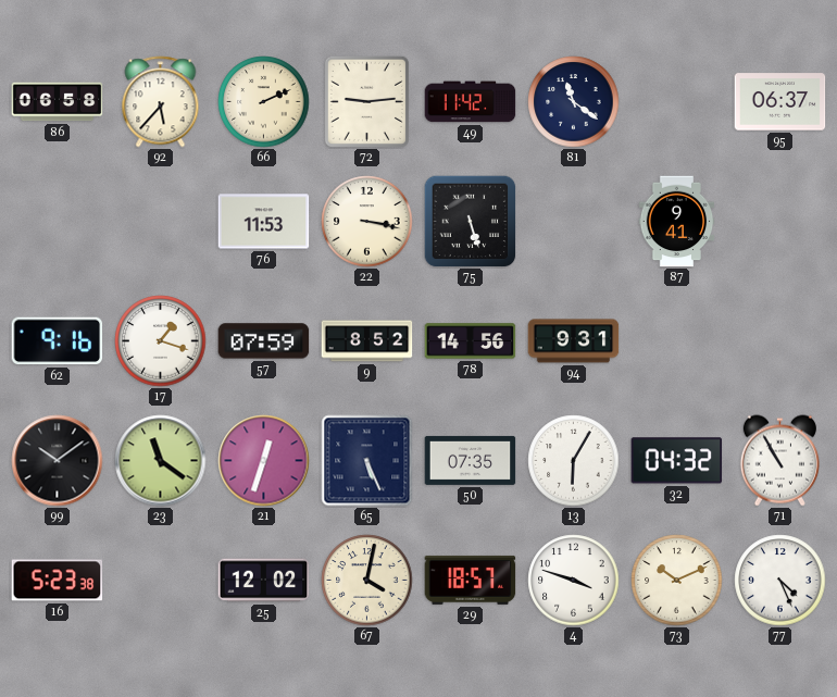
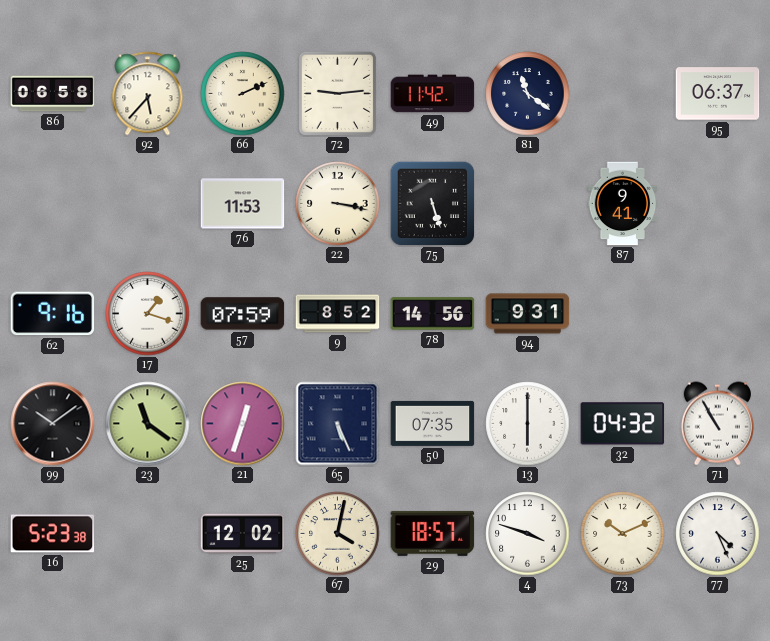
13: 6:05 -> 6:00
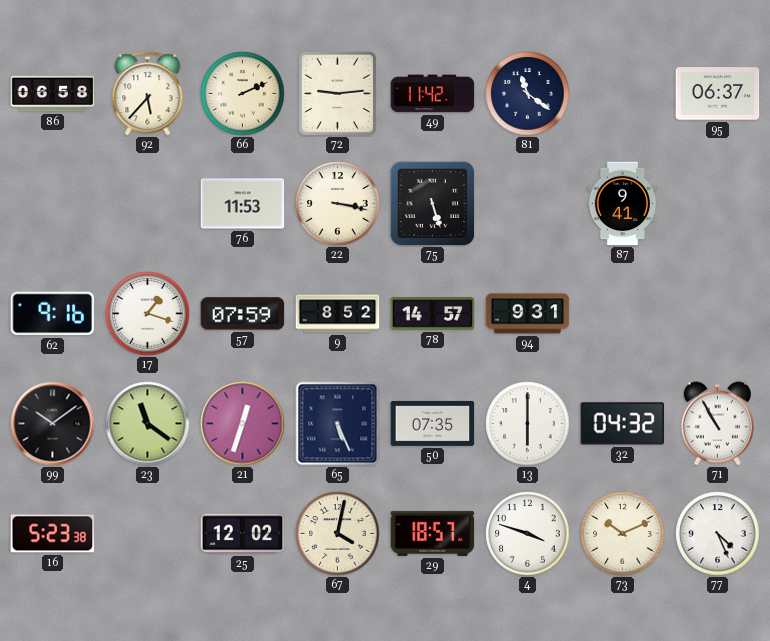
78: 14:56 -> 14:57
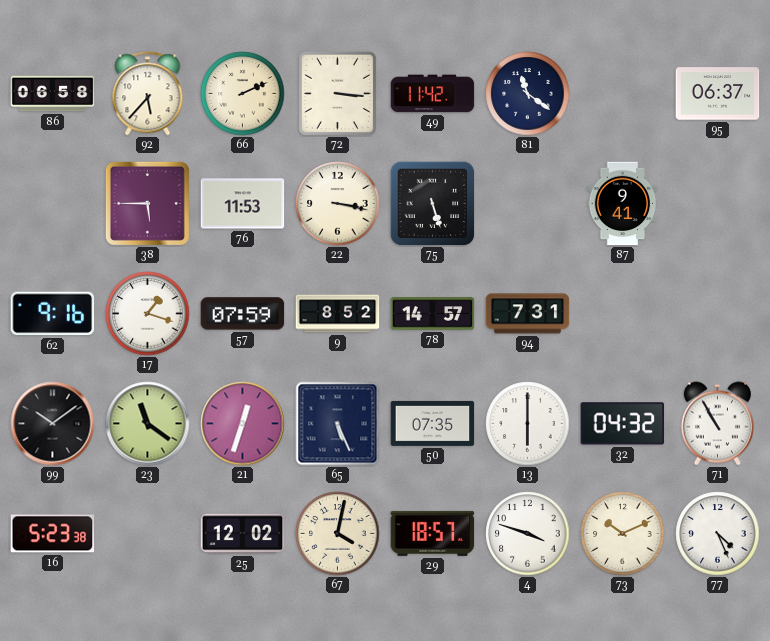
72: 9:14 -> 3:16
38: none -> 5:45
94: 9:31 -> 7:31
